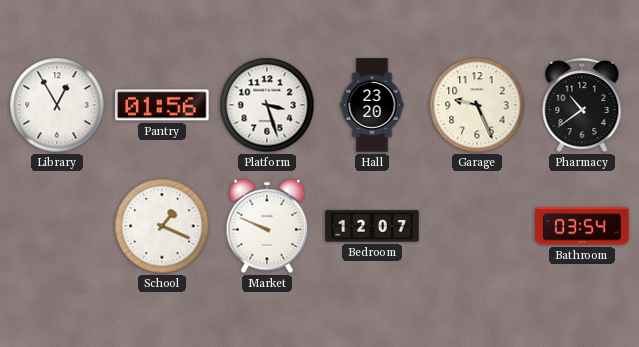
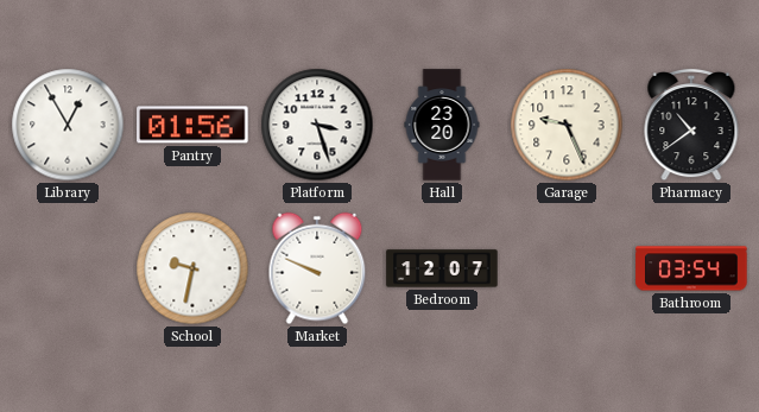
School: 1:19 -> 9:32
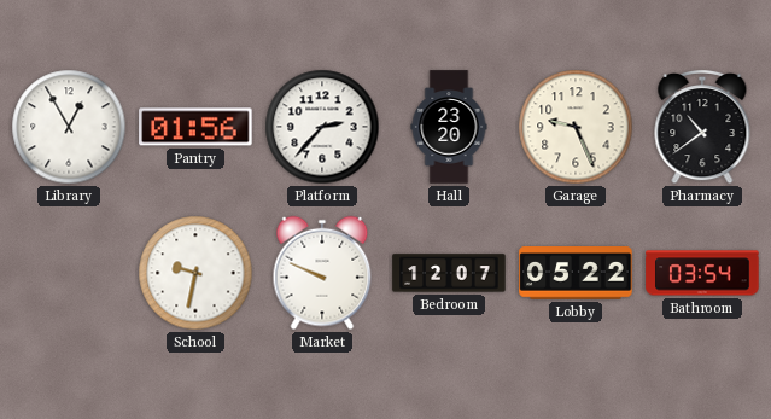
Platform: 3:27 -> 2:37
Lobby: none -> 05:22
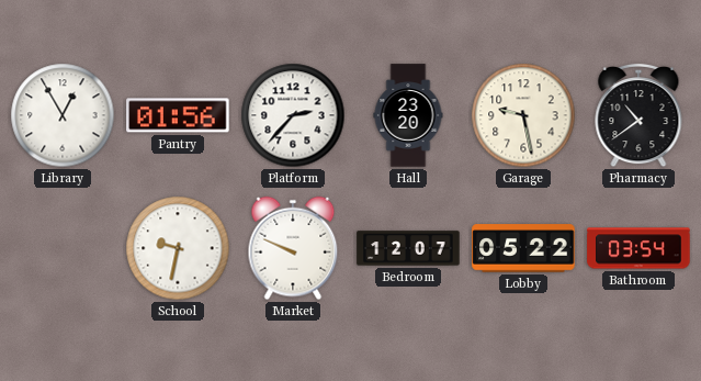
Garage: 9:26 -> 9:28
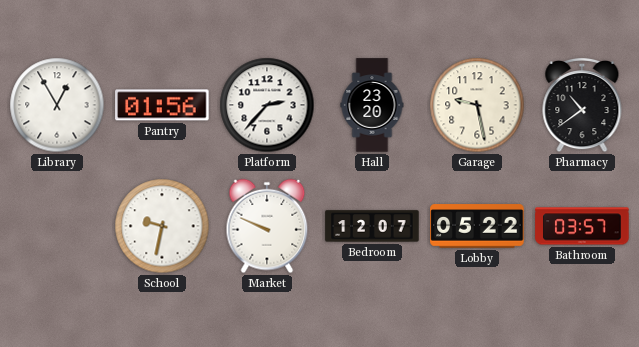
Bathroom: 03:54 -> 03:57
